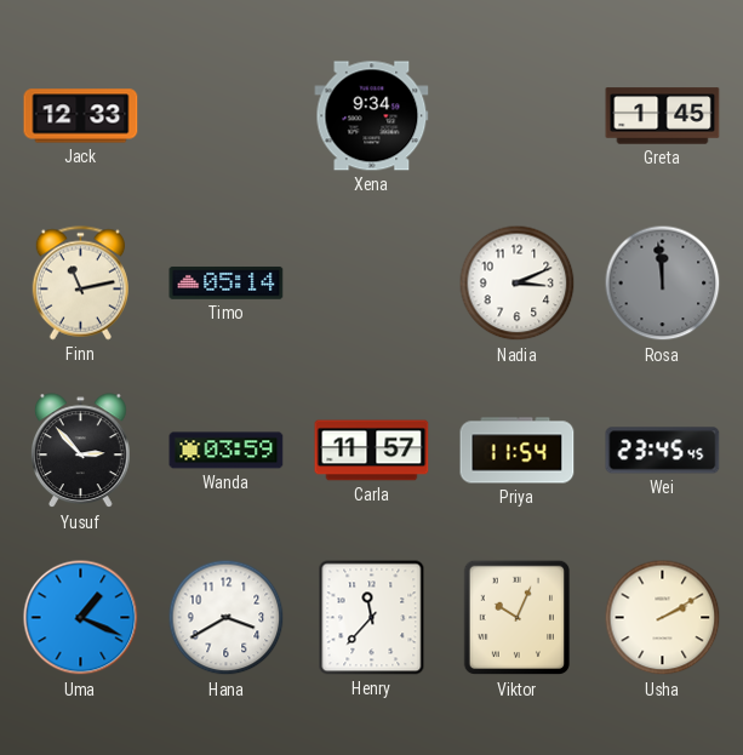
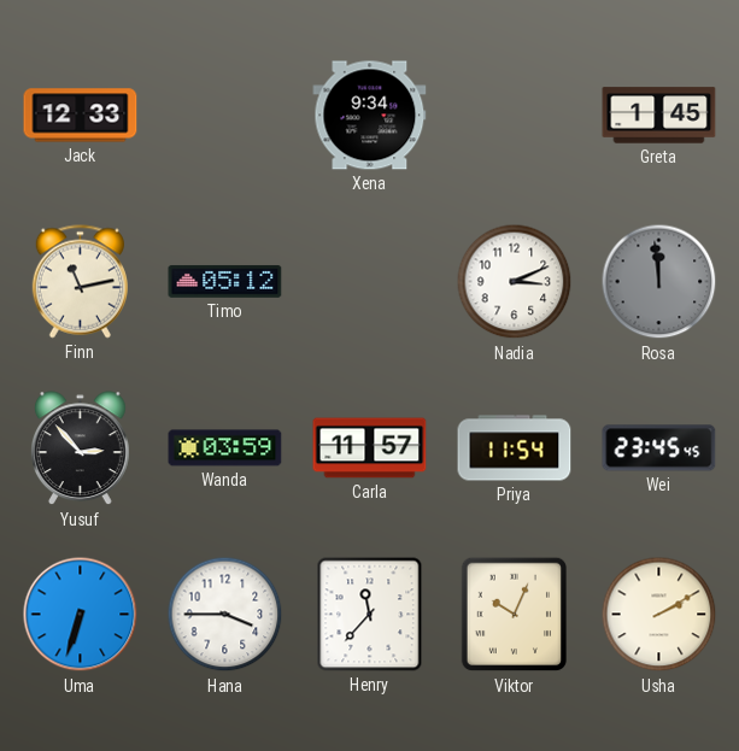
Timo: 05:14 -> 05:12
Uma: 1:19 -> 6:33
Hana: 3:40 -> 3:45
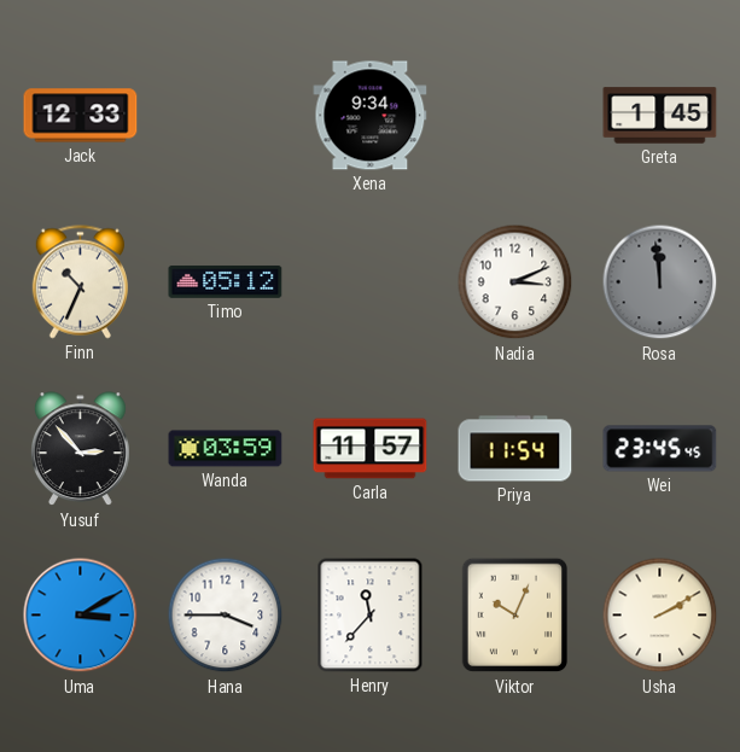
Finn: 11:13 -> 10:34
Uma: 6:33 -> 3:10
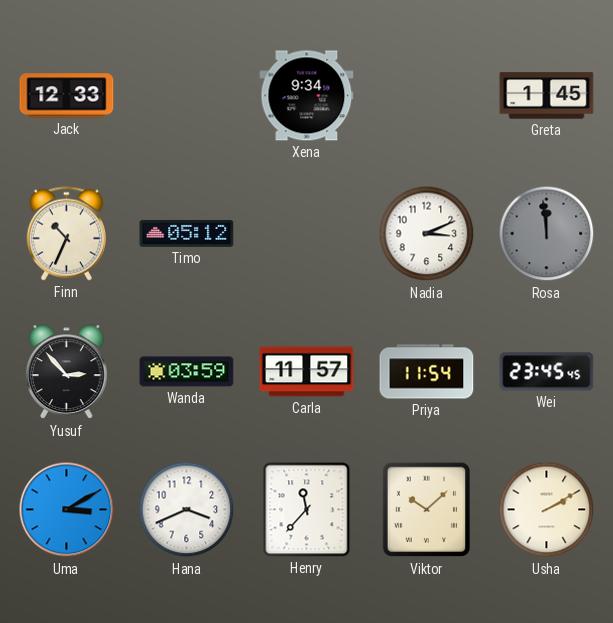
Hana: 3:45 -> 3:41
Viktor: 10:04 -> 10:08
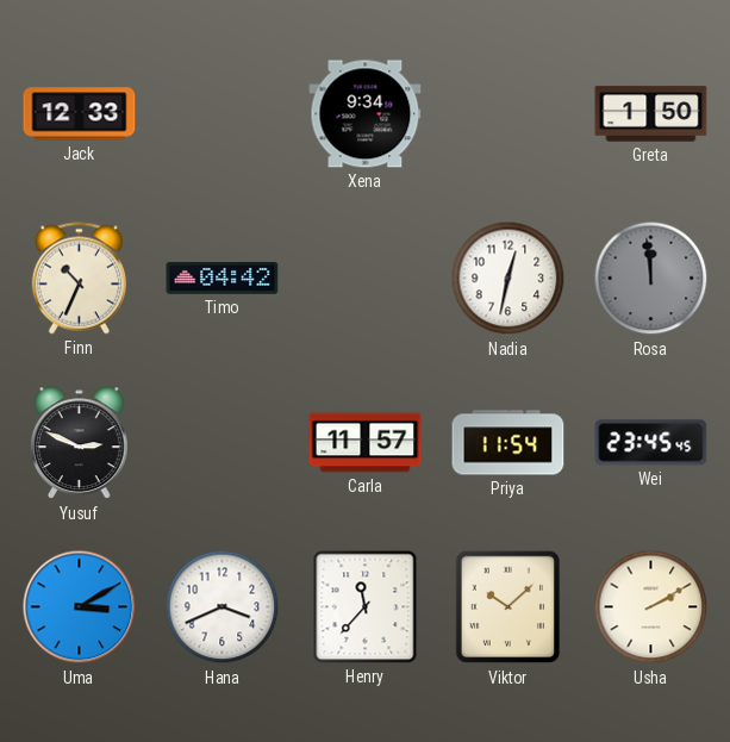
Greta: 1:45 -> 1:50
Timo: 05:12 -> 04:42
Nadia: 3:11 -> 12:32
Yusuf: 2:53 -> 2:49
Wanda: 03:59 -> none
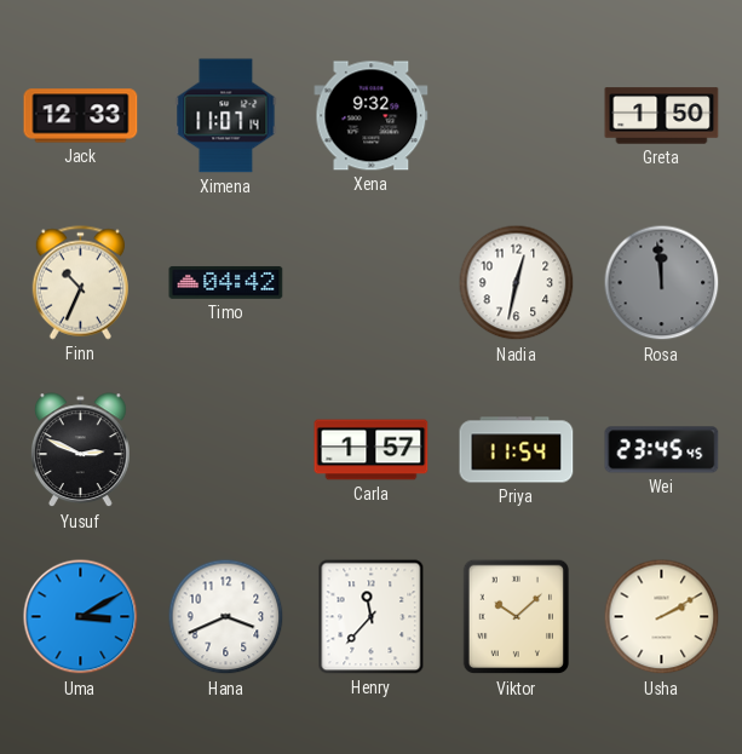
Ximena: none -> 11:07
Xena: 9:34 -> 9:32
Carla: 11:57 -> 1:57
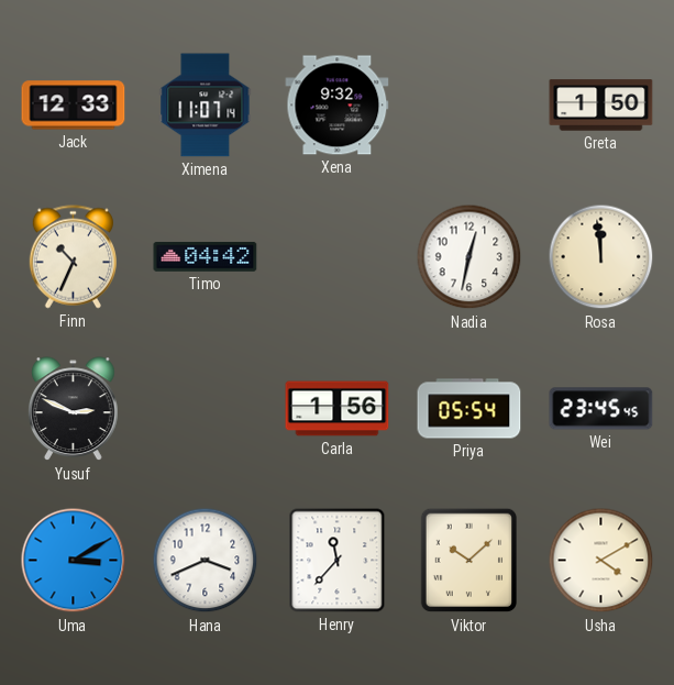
Rosa dial: grey -> cream
Carla: 1:57 -> 1:56
Priya: 11:54 -> 05:54
Usha: 2:10 -> 4:10
